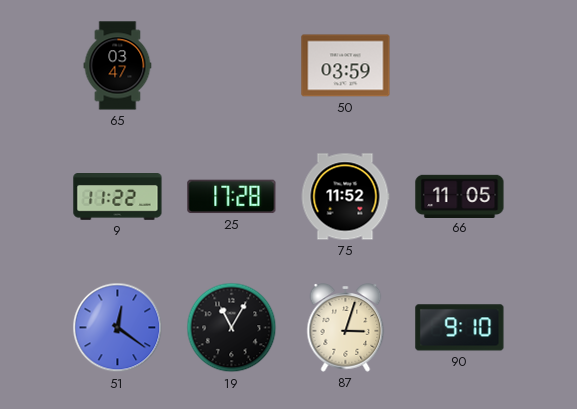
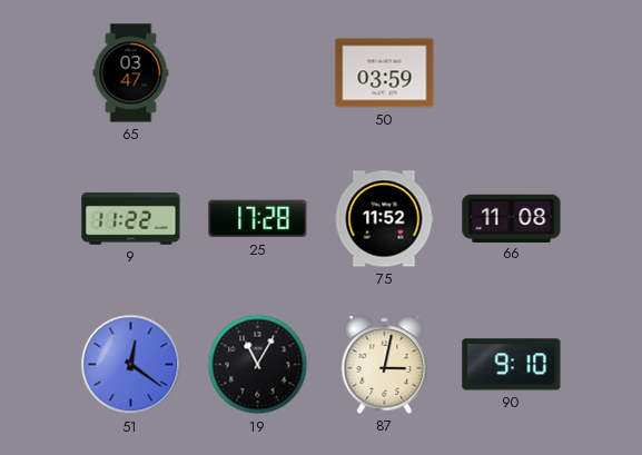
66: 11:05 -> 11:08
87: 3:03 -> 3:02
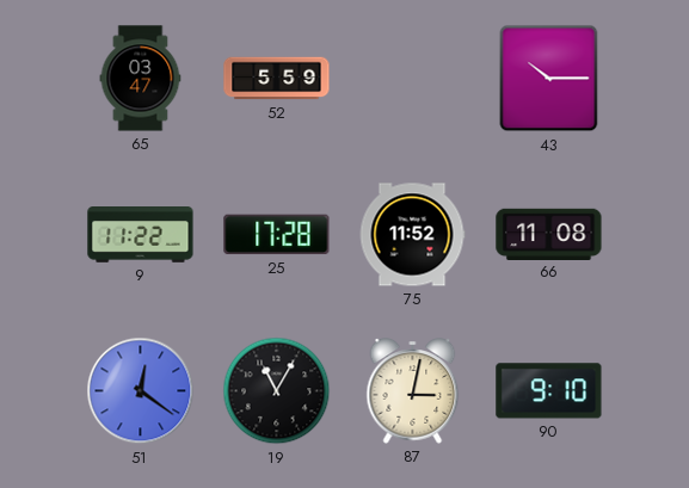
52: none -> 5:59
50: 03:59 -> none
43: none -> 10:15
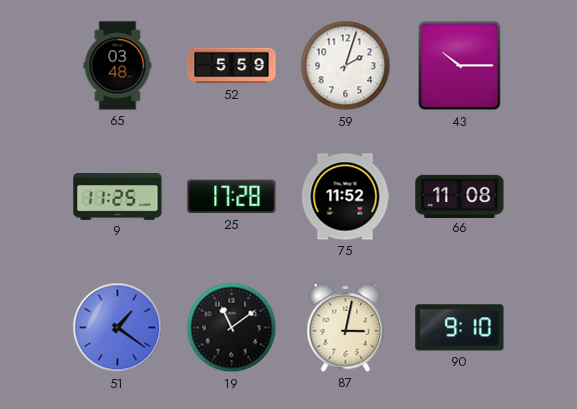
65: 03:47 -> 03:48
59: none -> 2:03
9: 11:22 -> 11:25
51: 12:21 -> 1:21
19: 11:05 -> 11:09
